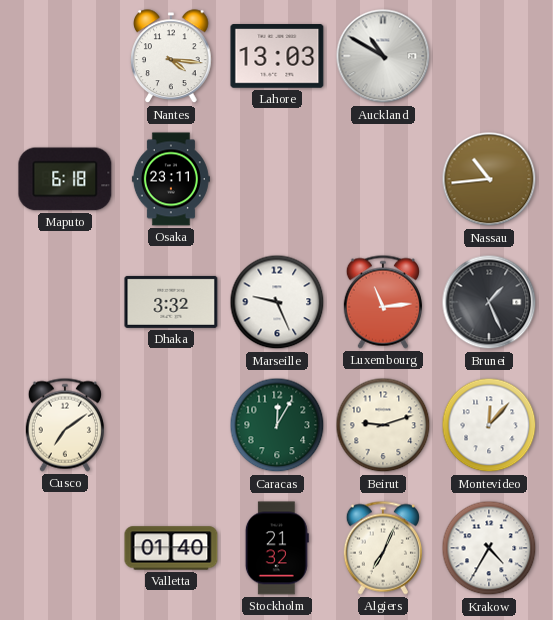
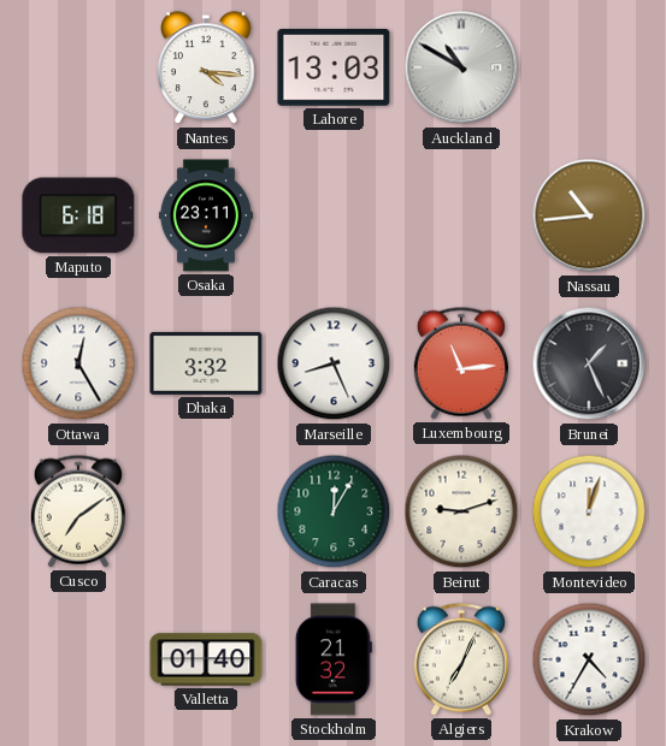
Ottawa: none -> 12:25
Marseille: 9:26 -> 8:26
Montevideo: 12:07 -> 12:03
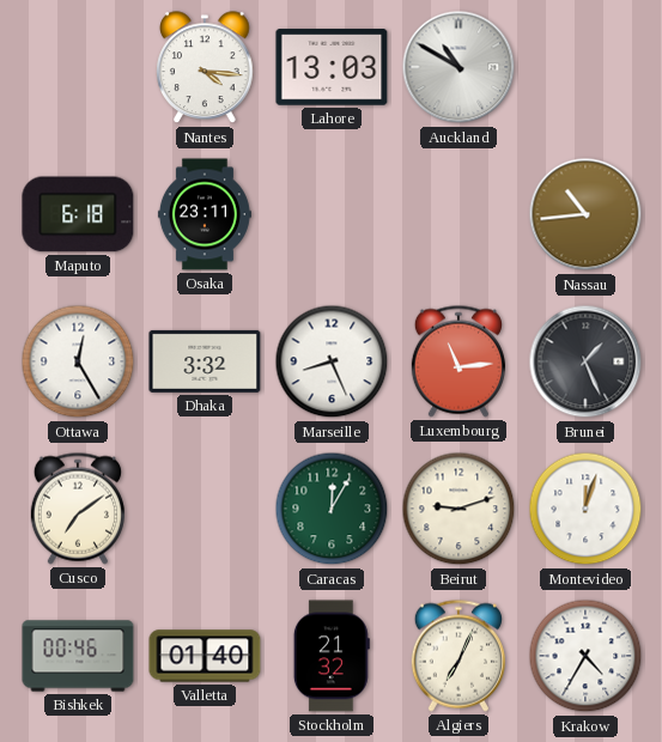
Bishkek: none -> 00:46
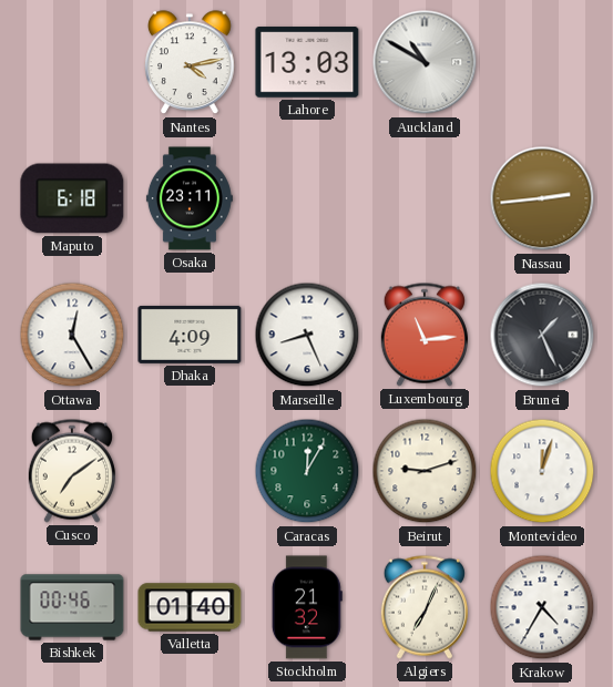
Nantes: 4:16 -> 4:13
Nassau: 10:44 -> 2:44
Dhaka: 3:32 -> 4:09
